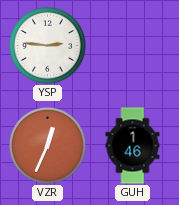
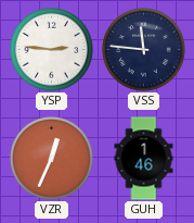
VSS: none -> 11:46
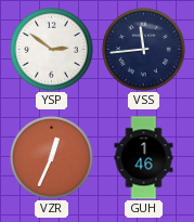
YSP: 2:46 -> 2:51
VSS: 11:46 -> 11:44
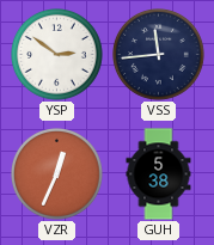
GUH: 1:46 -> 5:38
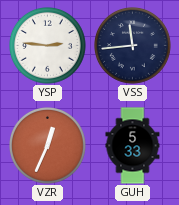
YSP: 2:51 -> 2:46
GUH: 5:38 -> 5:33
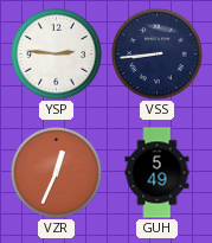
VSS: 11:44 -> 8:44
GUH: 5:33 -> 5:49
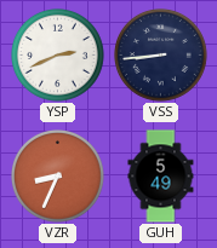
YSP: 2:46 -> 2:41
VZR: 12:34 -> 8:34
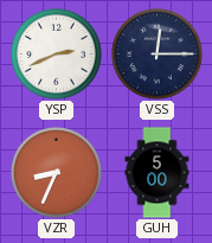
VSS: 8:44 -> 12:15
GUH: 5:49 -> 5:00
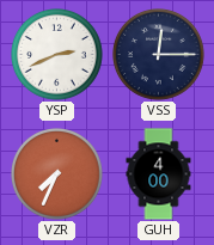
VZR: 8:34 -> 7:34
GUH: 5:00 -> 4:00
